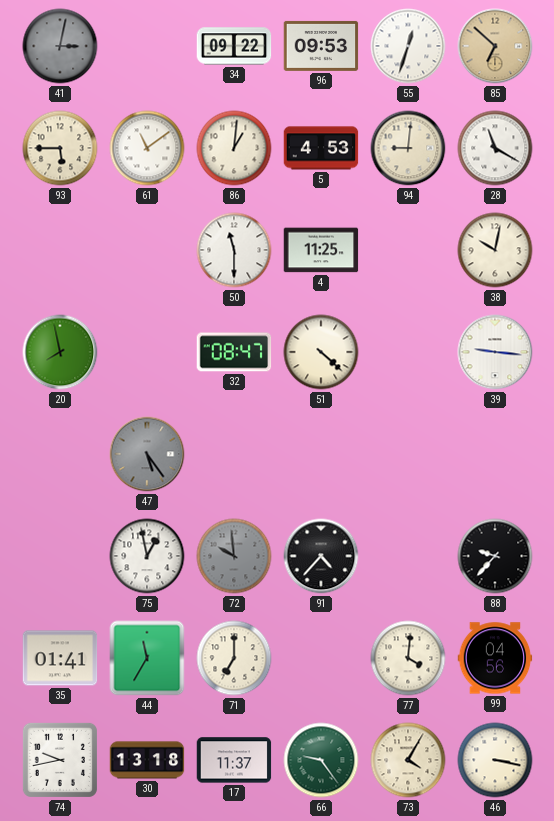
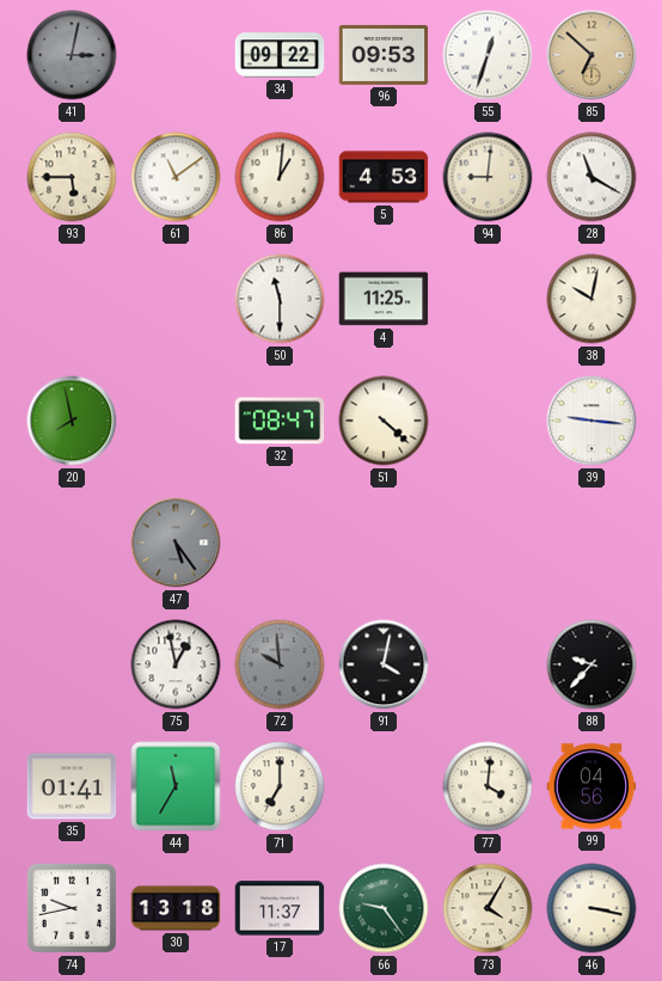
91: 4:37 -> 4:02
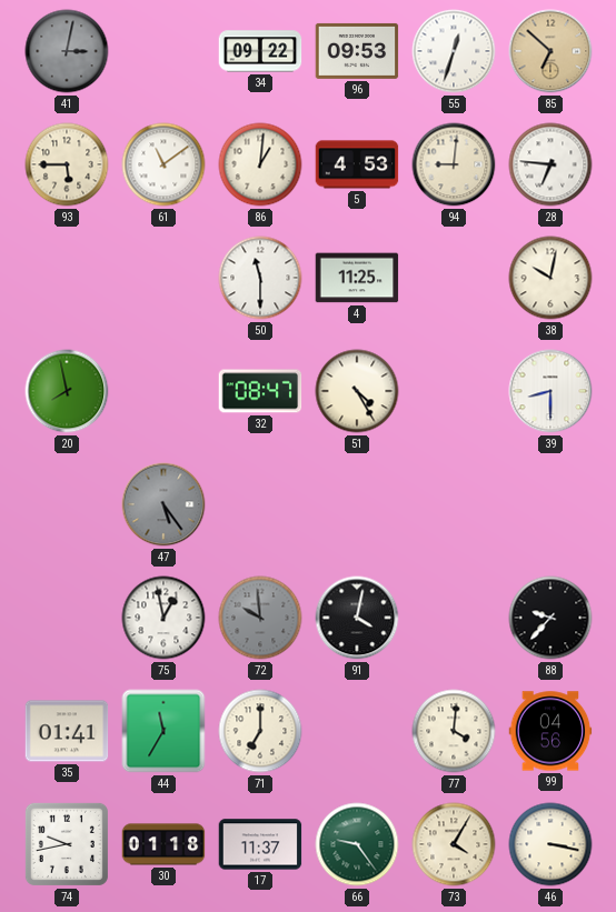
28: 11:20 -> 6:46
51: 4:22 -> 4:25
39: 9:16 -> 8:30
30: 13:18 -> 01:18
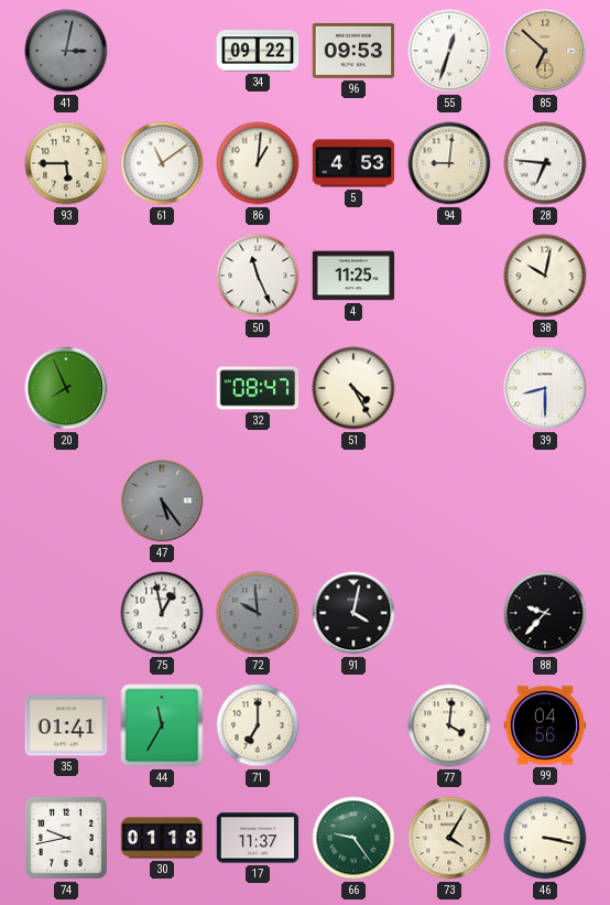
50: 11:30 -> 11:26
20: 7:58 -> 7:56
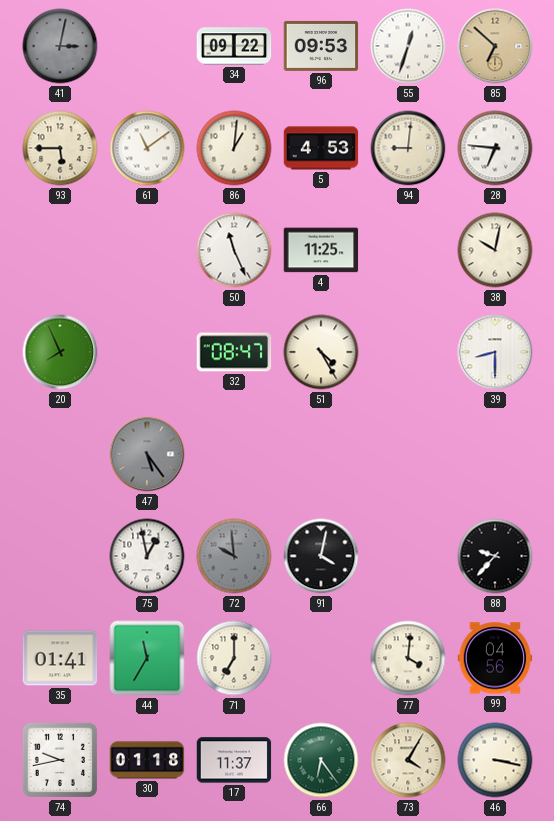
66: 9:24 -> 6:24
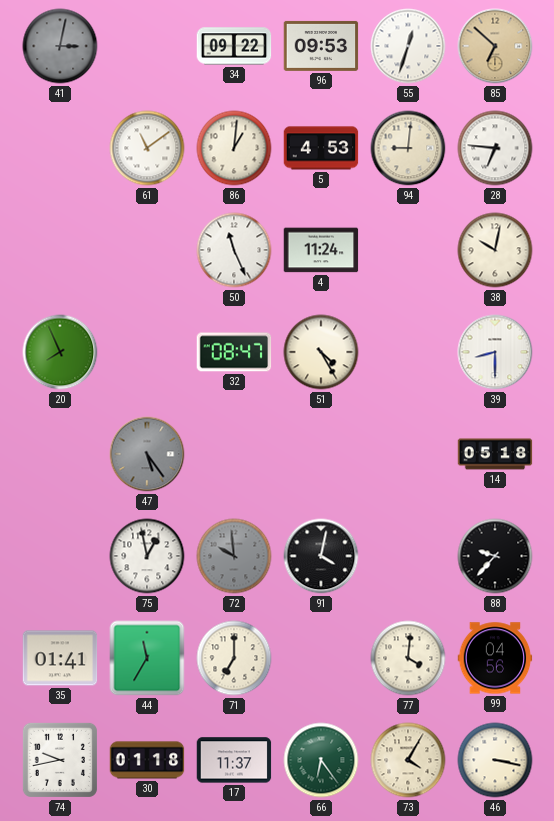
93: 5:45 -> none
4: 11:25 -> 11:24
14: none -> 05:18
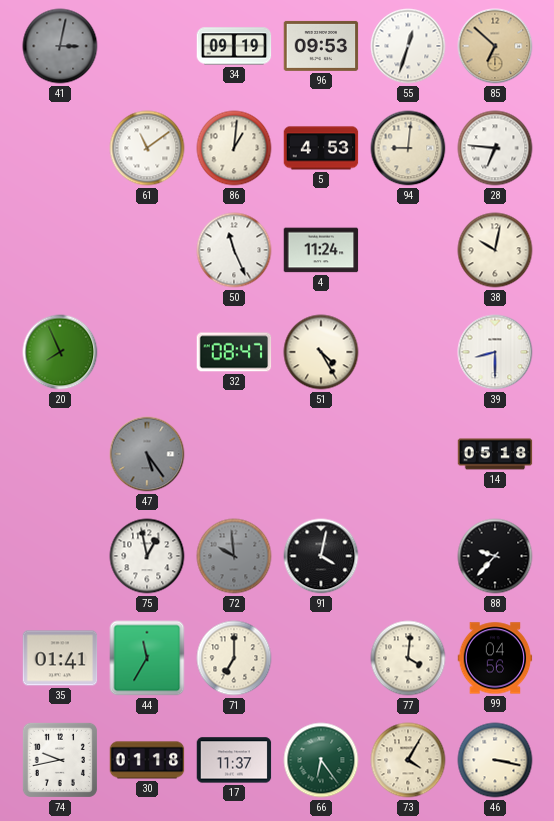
34: 09:22 -> 09:19
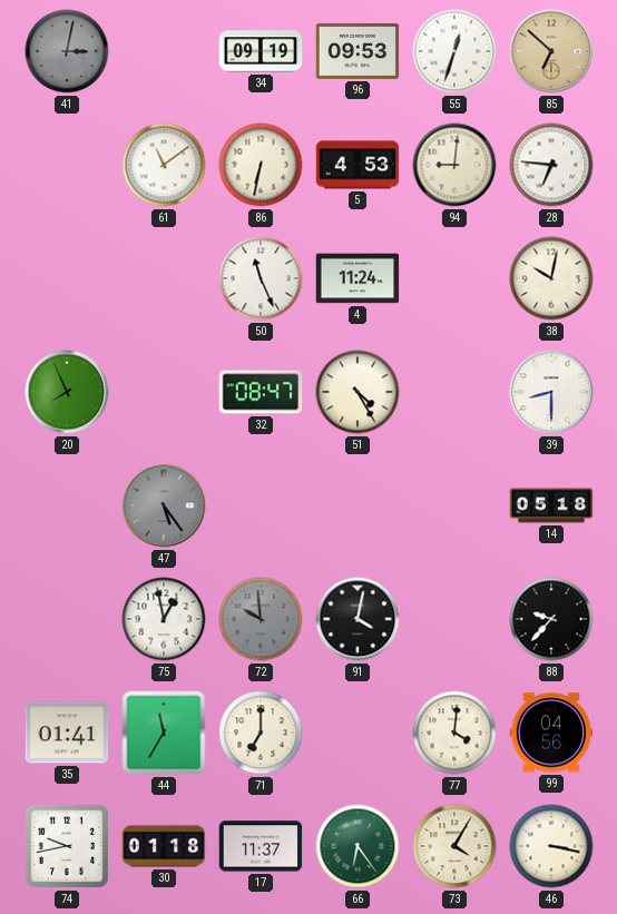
86: 1:01 -> 6:32
